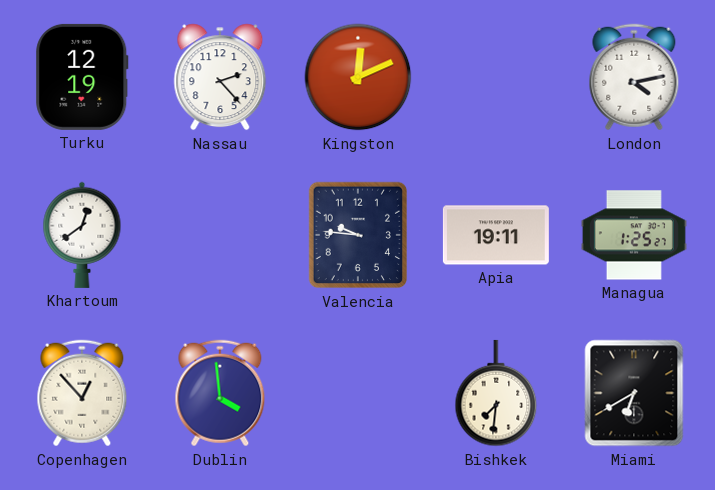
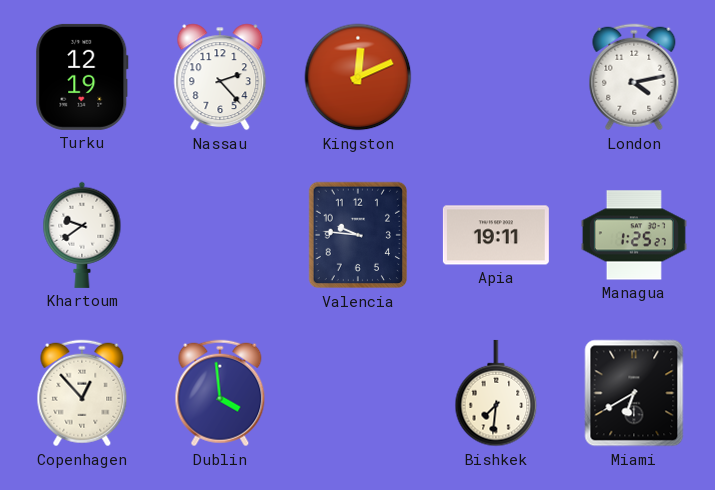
Khartoum: 12:39 -> 9:39
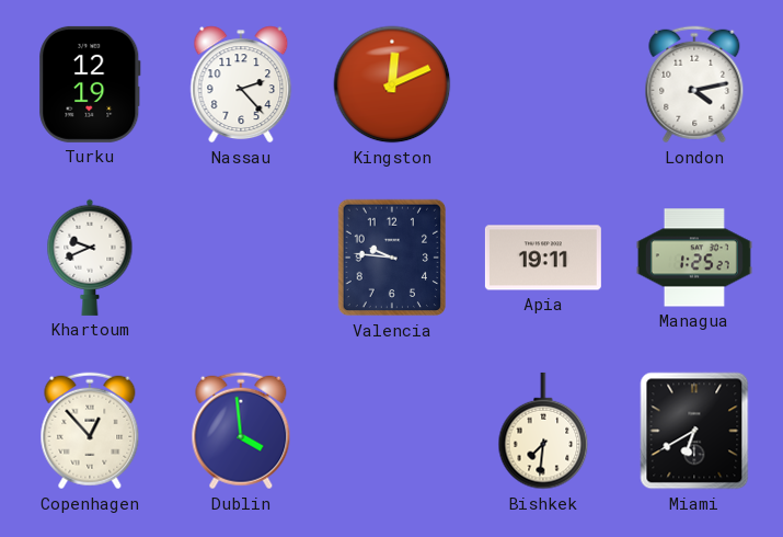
Khartoum: 9:39 -> 9:41
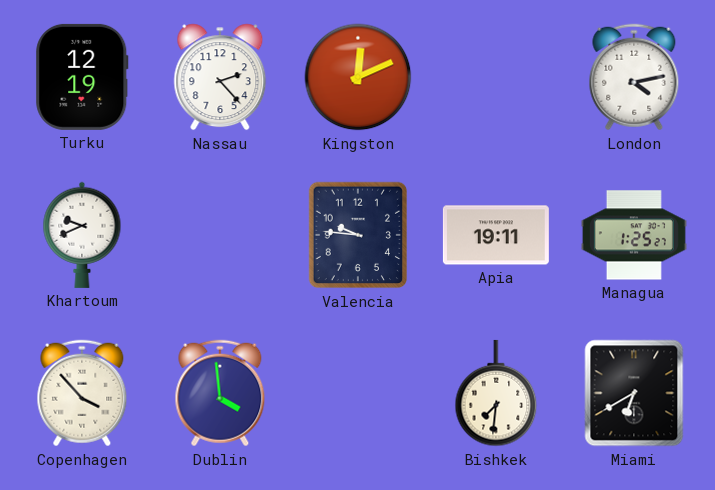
Copenhagen: 12:53 -> 3:53
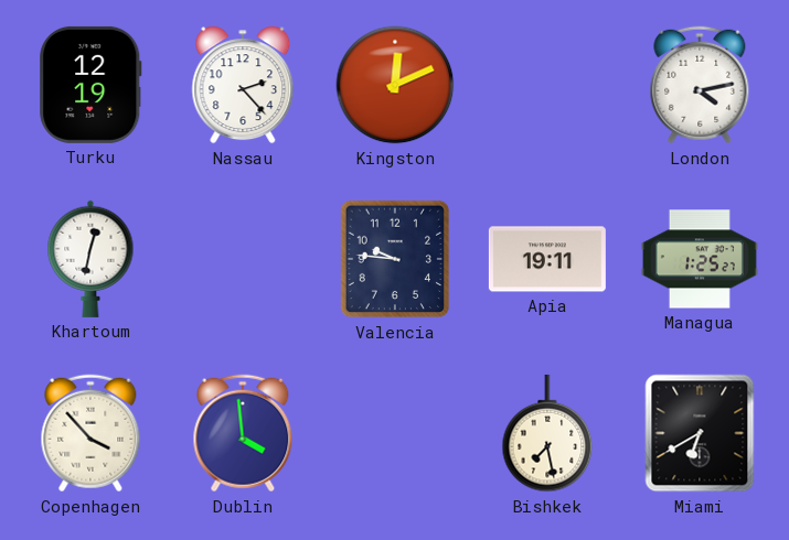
Khartoum: 9:41 -> 12:32
Bishkek: 7:31 -> 7:28
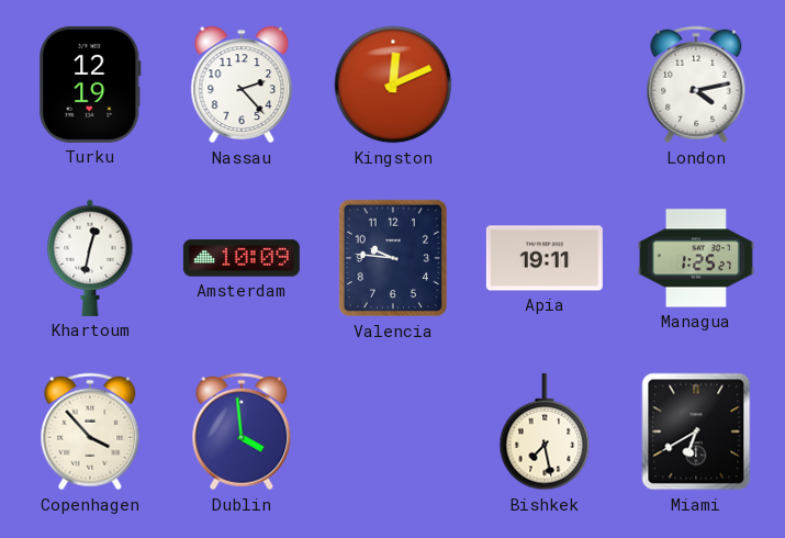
Amsterdam: none -> 10:09
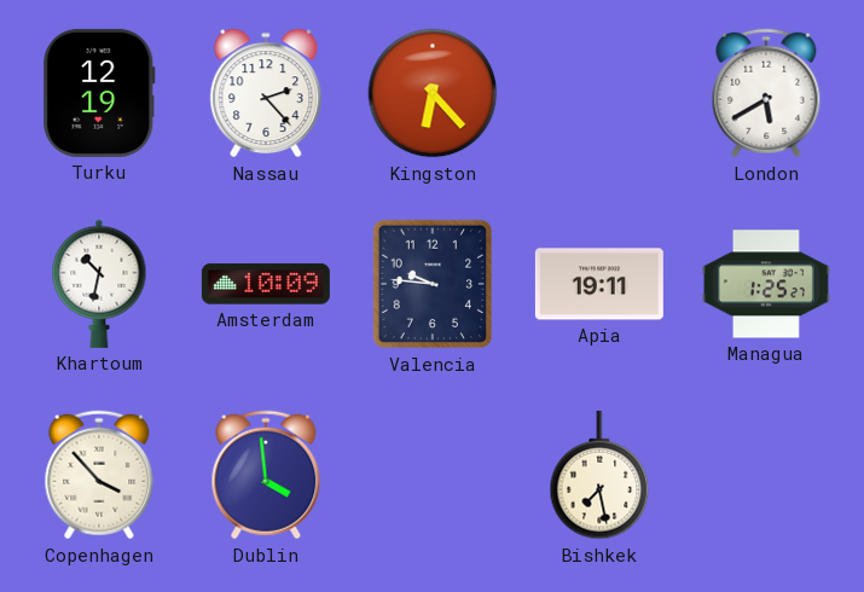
Kingston: 12:11 -> 6:23
London: 4:13 -> 5:40
Khartoum: 12:32 -> 10:32
Miami: 6:40 -> none
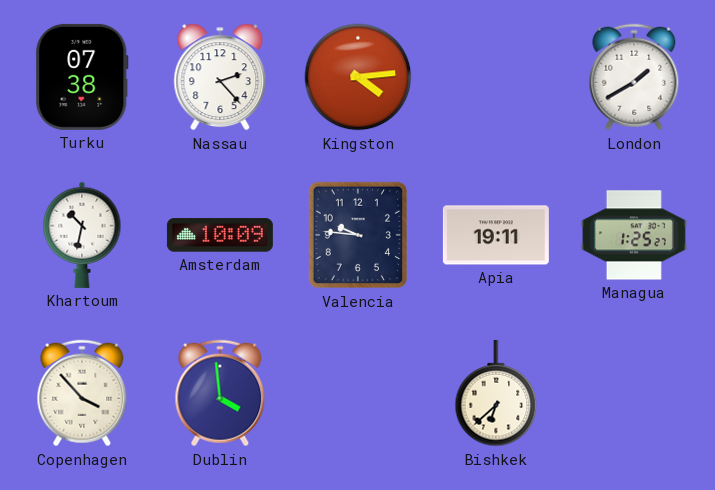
Turku: 12:19 -> 07:38
Kingston: 6:23 -> 4:14
London: 5:40 -> 1:40
Bishkek: 7:28 -> 6:38
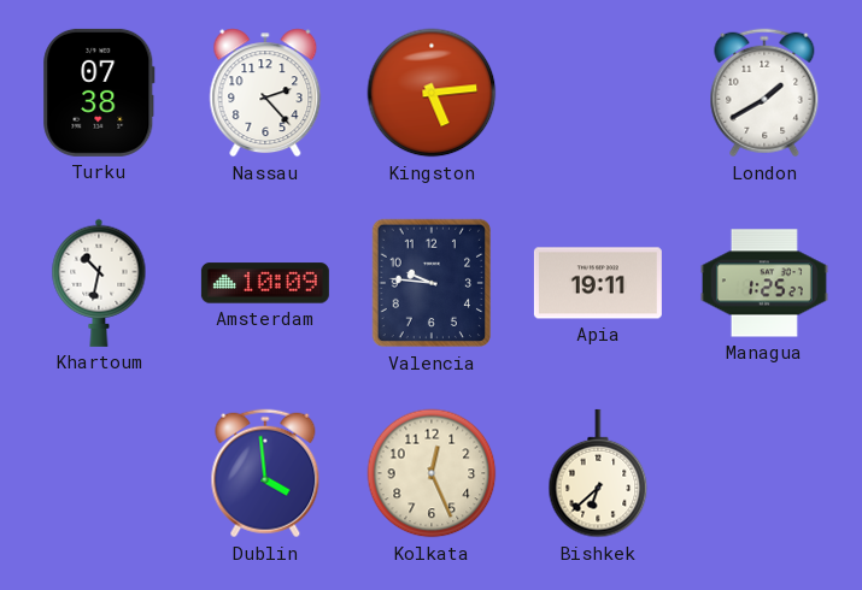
Kingston: 4:14 -> 5:14
Copenhagen: 3:53 -> none
Kolkata: none -> 12:26
